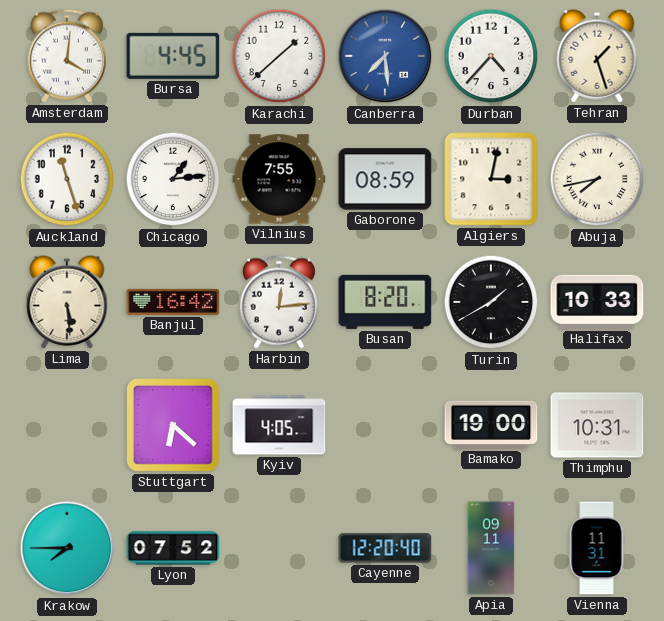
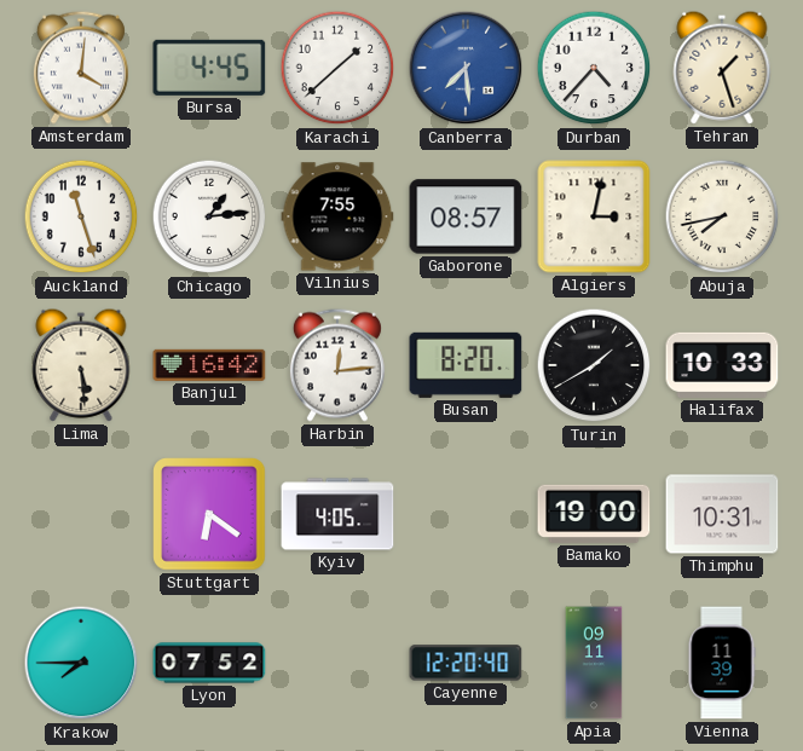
Gaborone: 08:59 -> 08:57
Stuttgart: 6:22 -> 6:21
Vienna: 11:31 -> 11:39
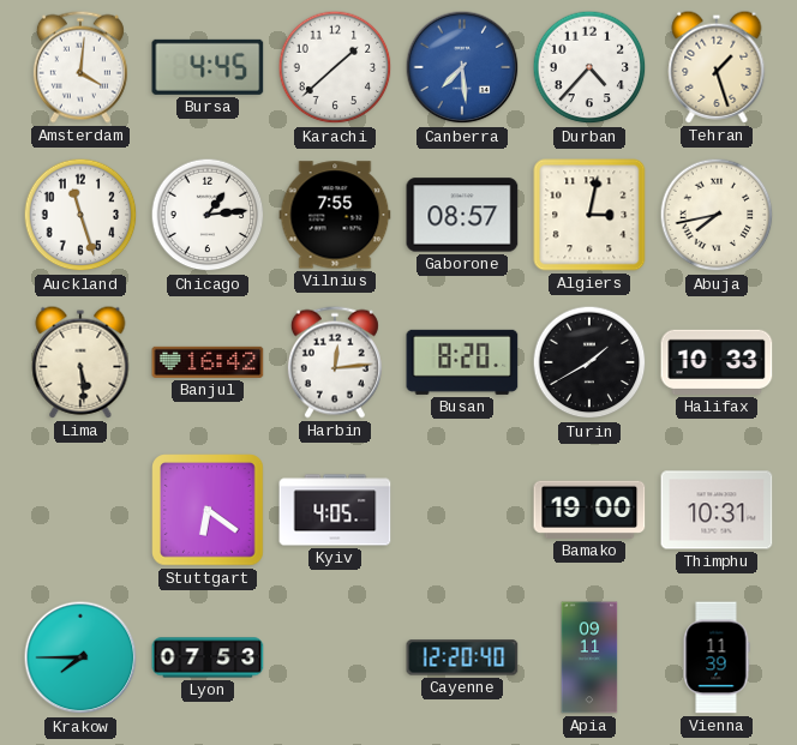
Lyon: 07:52 -> 07:53
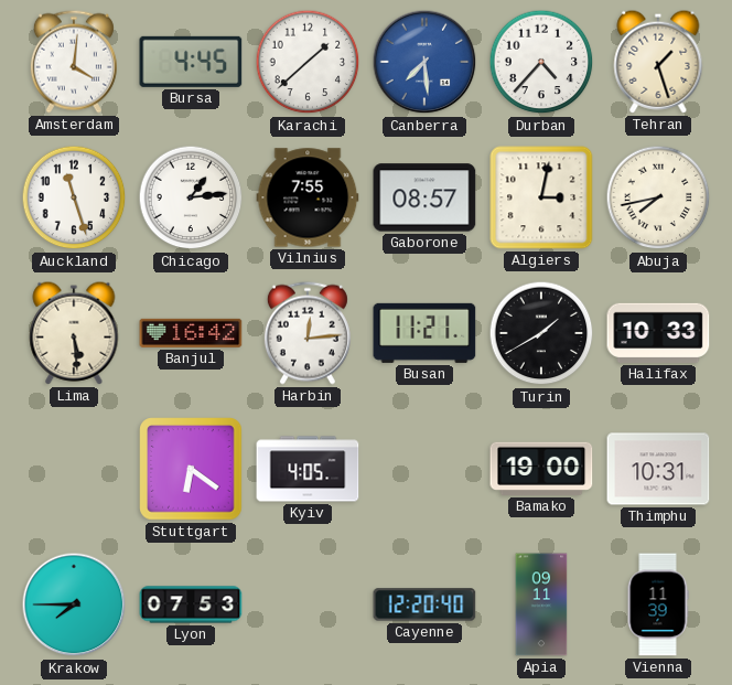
Busan: 8:20 -> 11:21
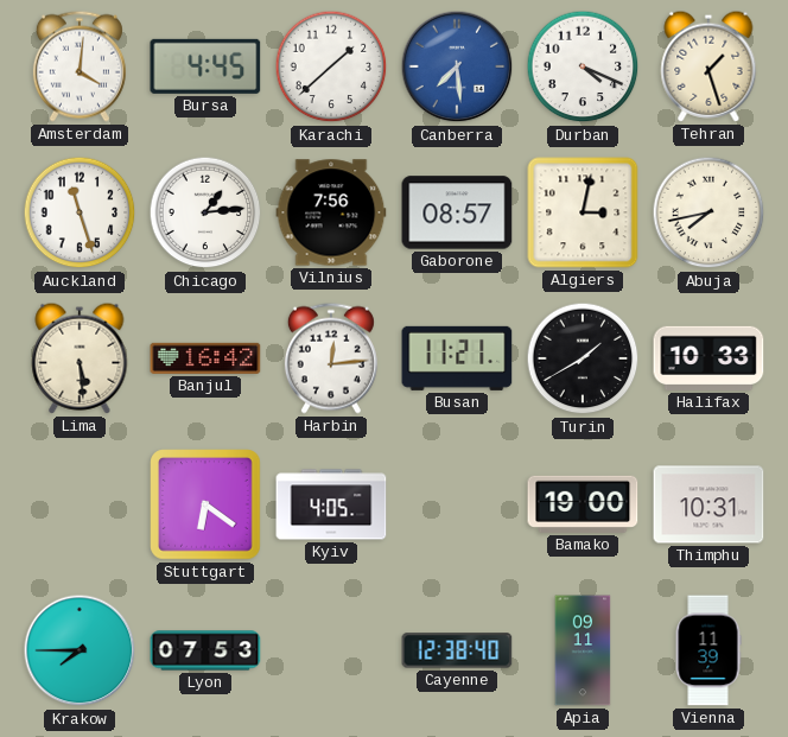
Durban: 4:37 -> 4:19
Vilnius: 7:55 -> 7:56
Cayenne: 12:20 -> 12:38
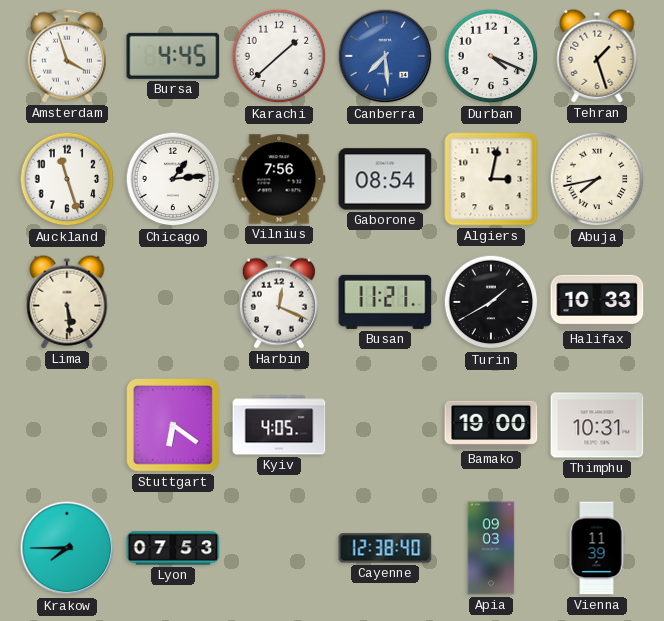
Amsterdam: 4:01 -> 3:57
Gaborone: 08:57 -> 08:54
Banjul: 16:42 -> none
Harbin: 12:14 -> 12:19
Apia: 09:11 -> 09:03
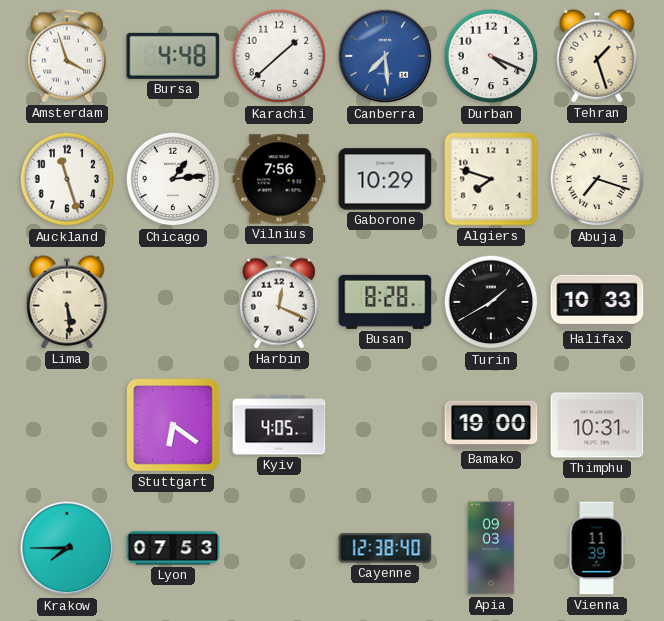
Bursa: 4:45 -> 4:48
Gaborone: 08:54 -> 10:29
Algiers: 3:02 -> 7:48
Abuja: 7:43 -> 7:18
Busan: 11:21 -> 8:28
